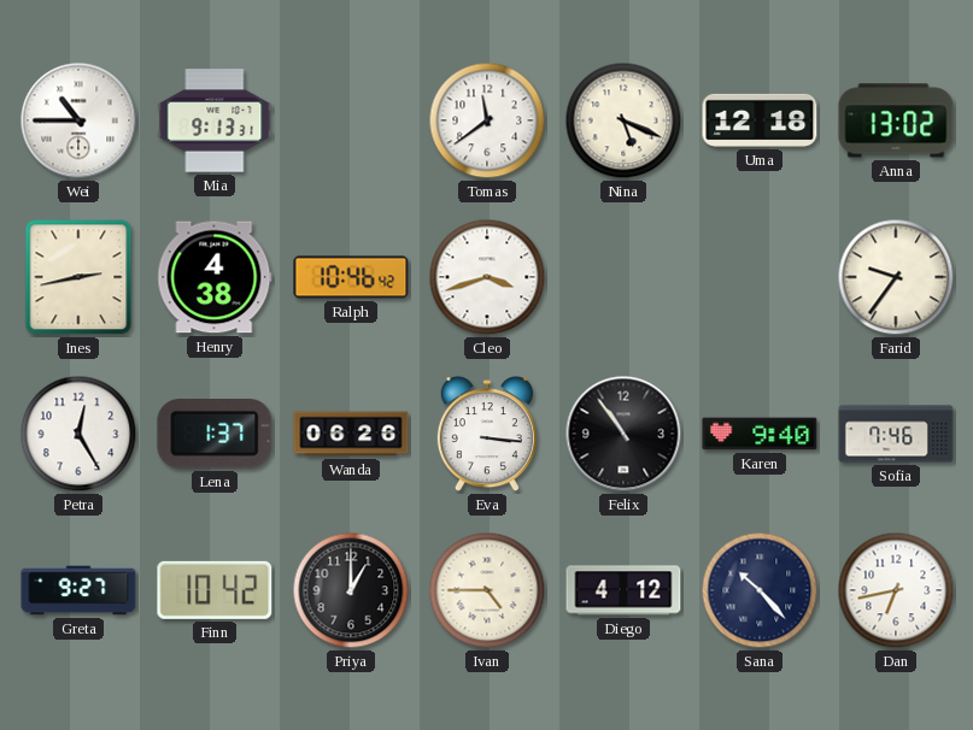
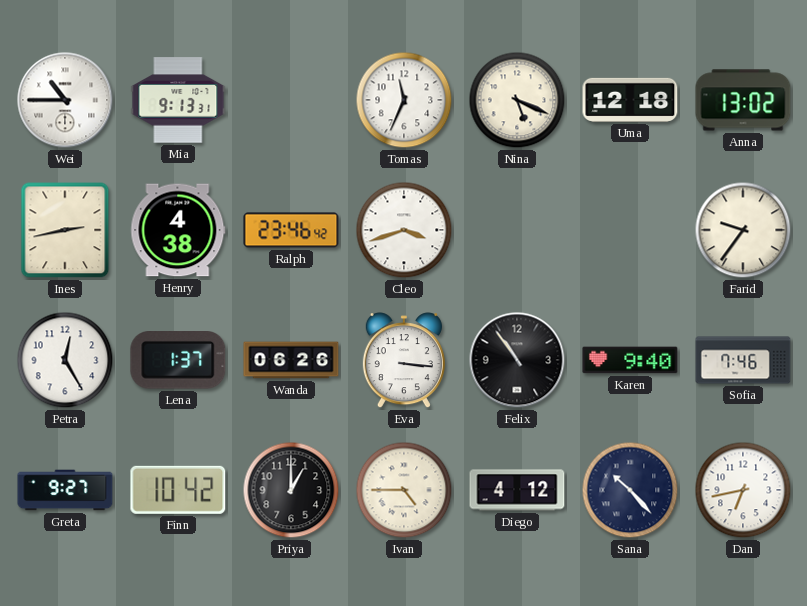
Tomas: 11:39 -> 11:34
Ralph: 10:46 -> 23:46
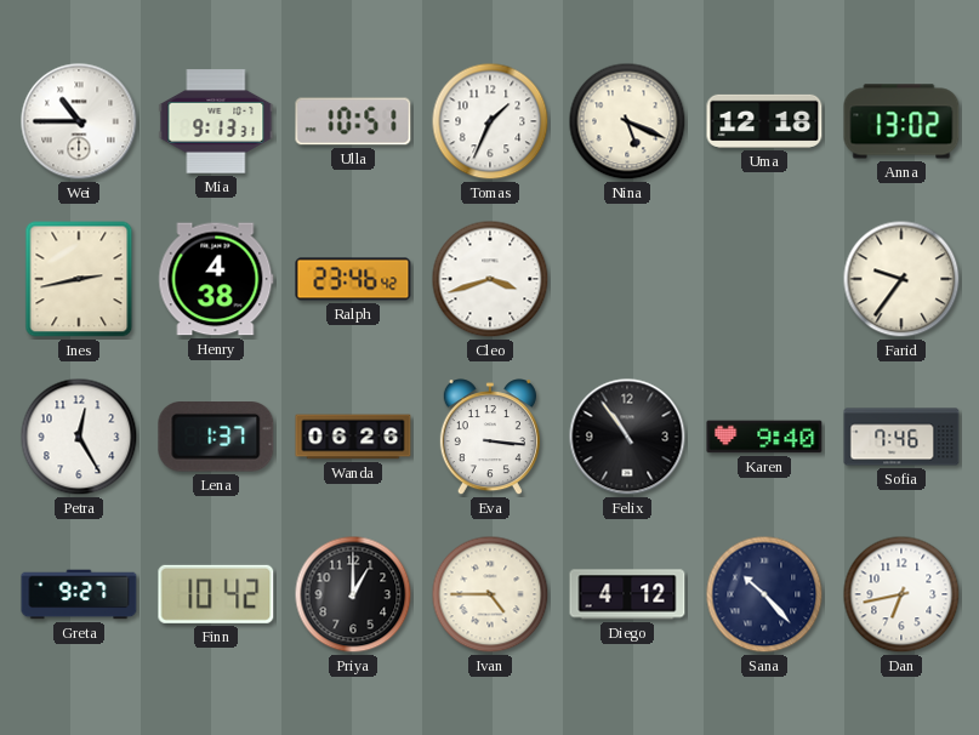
Ulla: none -> 10:51
Tomas: 11:34 -> 1:34
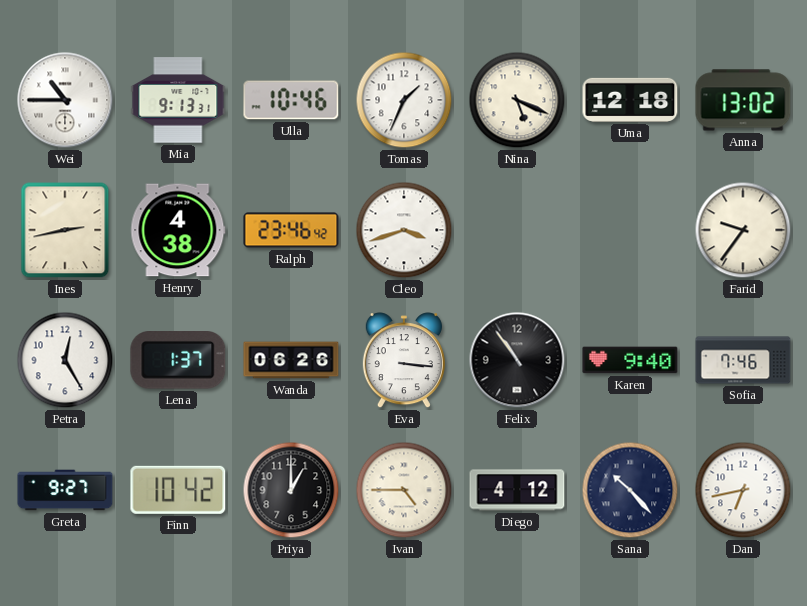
Ulla: 10:51 -> 10:46
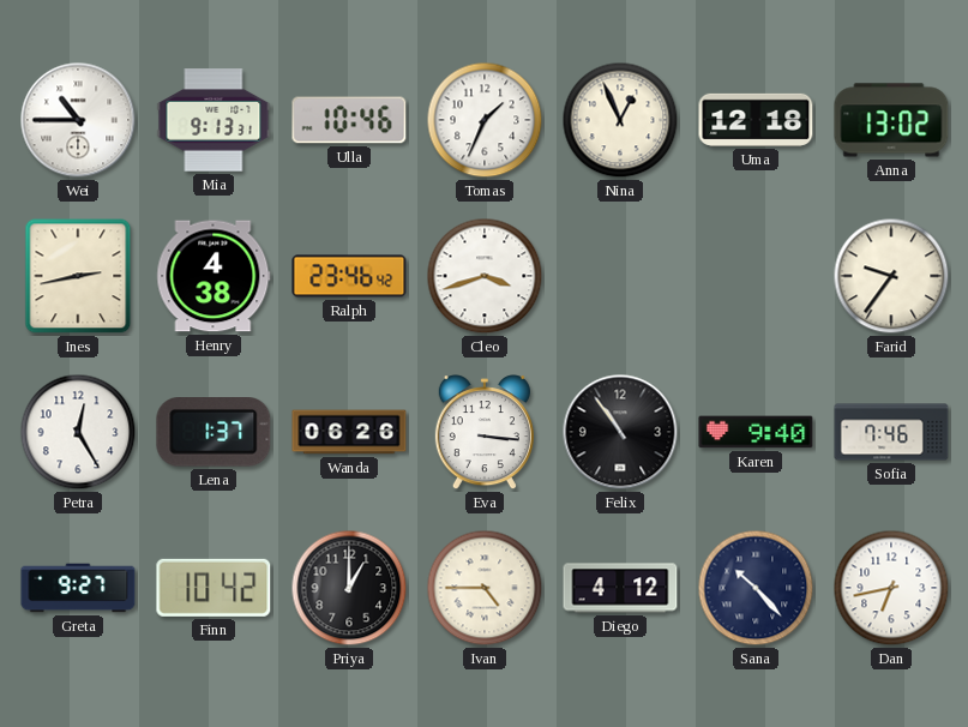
Nina: 5:19 -> 12:56
